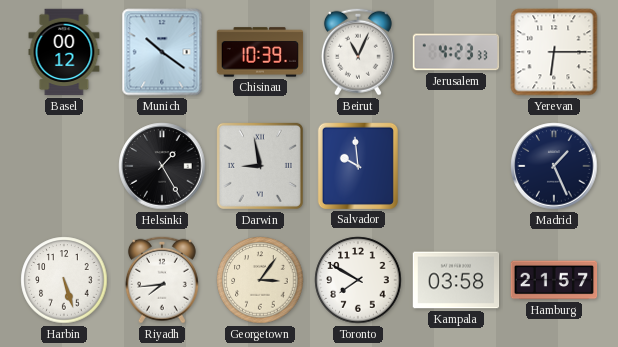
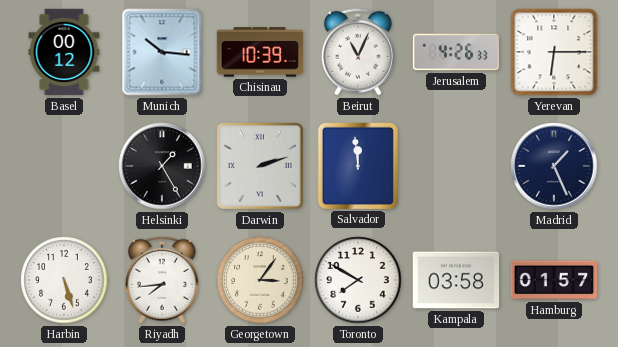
Munich: 10:21 -> 10:16
Jerusalem: 4:23 -> 4:26
Darwin: 8:58 -> 2:12
Salvador: 9:59 -> 11:59
Hamburg: 21:57 -> 01:57
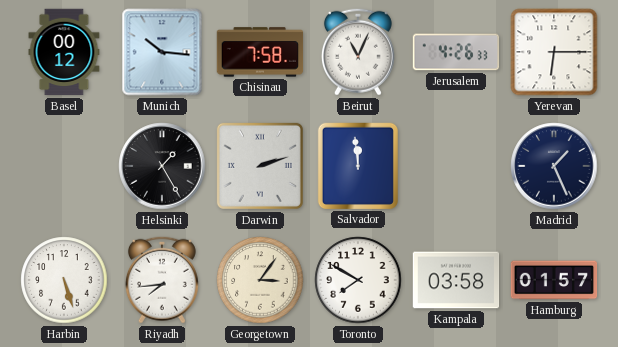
Chisinau: 10:39 -> 7:58
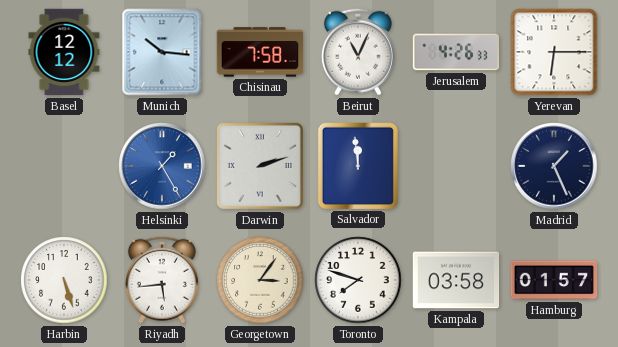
Basel: 00:12 -> 12:12
Helsinki dial: black -> blue
Riyadh: 7:44 -> 5:44
Toronto: 7:50 -> 7:48
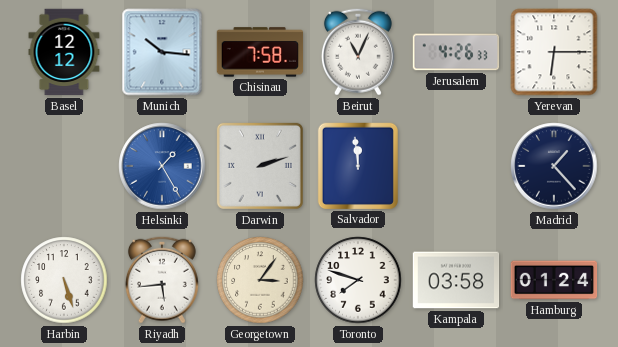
Madrid: 1:26 -> 1:23
Hamburg: 01:57 -> 01:24
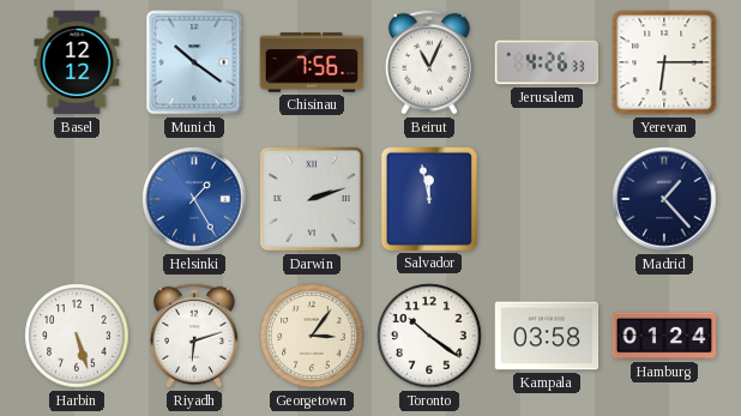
Munich: 10:16 -> 10:21
Chisinau: 7:58 -> 7:56
Salvador: 11:59 -> 11:58
Riyadh: 5:44 -> 6:12
Toronto: 7:48 -> 10:21
